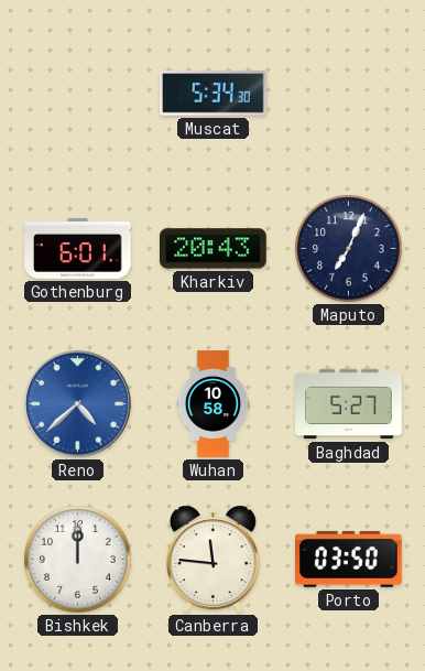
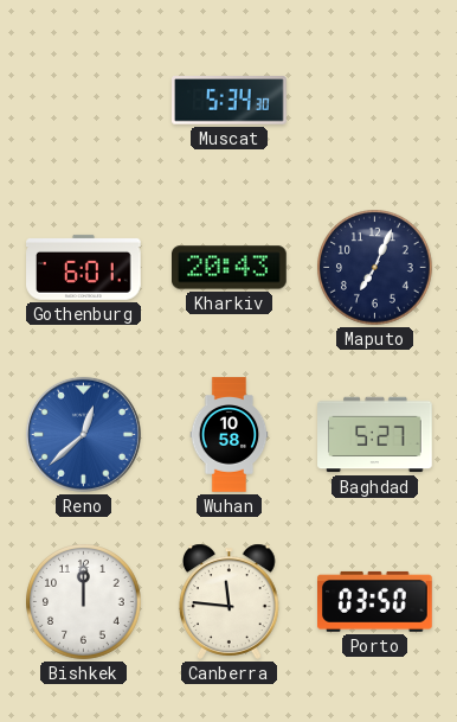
Reno: 4:38 -> 12:38
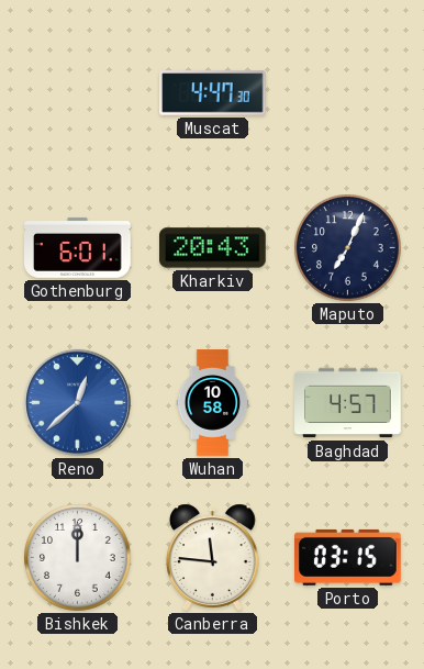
Muscat: 5:34 -> 4:47
Baghdad: 5:27 -> 4:57
Porto: 03:50 -> 03:15
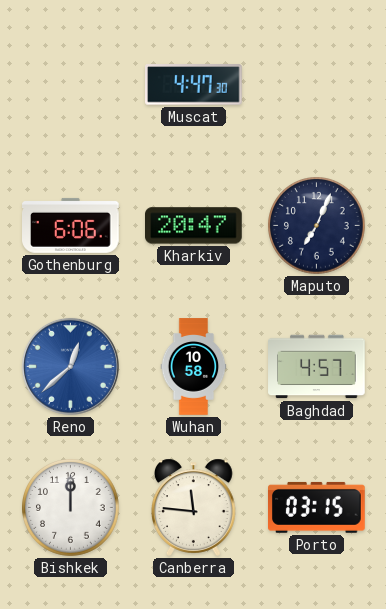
Gothenburg: 6:01 -> 6:06
Kharkiv: 20:43 -> 20:47
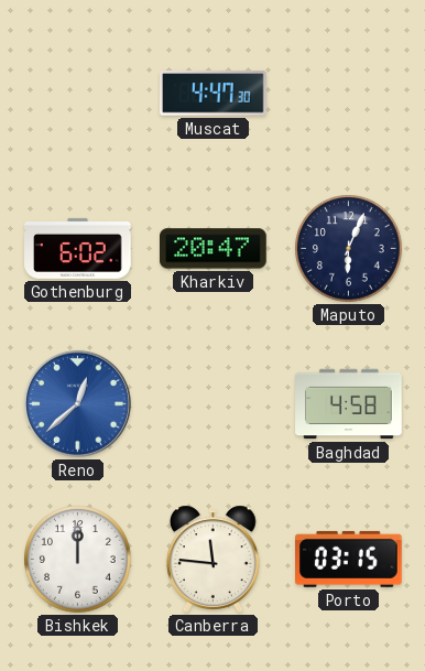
Gothenburg: 6:06 -> 6:02
Maputo: 7:04 -> 6:04
Wuhan: 10:58 -> none
Baghdad: 4:57 -> 4:58
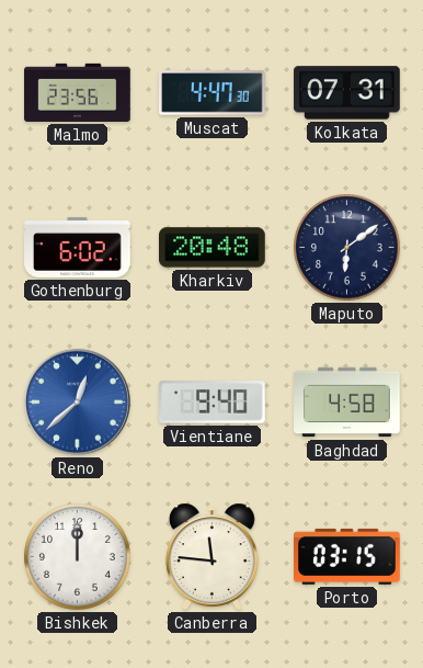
Malmo: none -> 23:56
Kolkata: none -> 07:31
Kharkiv: 20:47 -> 20:48
Maputo: 6:04 -> 6:09
Vientiane: none -> 9:40
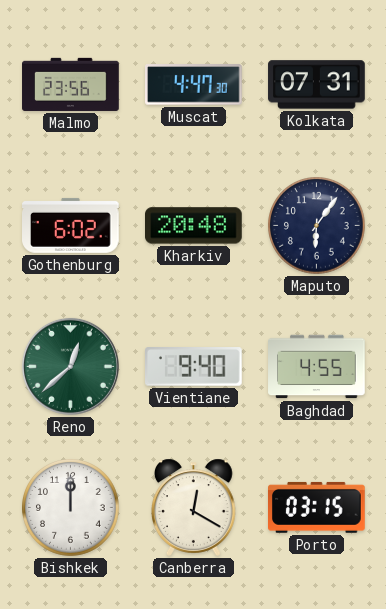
Maputo: 6:09 -> 6:06
Reno dial: blue -> green
Baghdad: 4:58 -> 4:55
Canberra: 11:46 -> 12:20
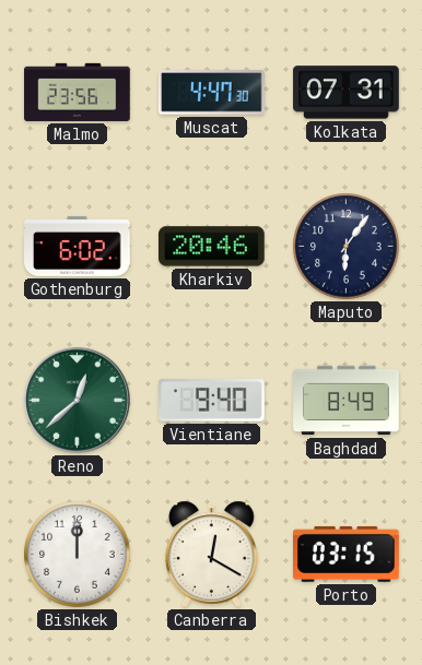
Kharkiv: 20:48 -> 20:46
Baghdad: 4:55 -> 8:49
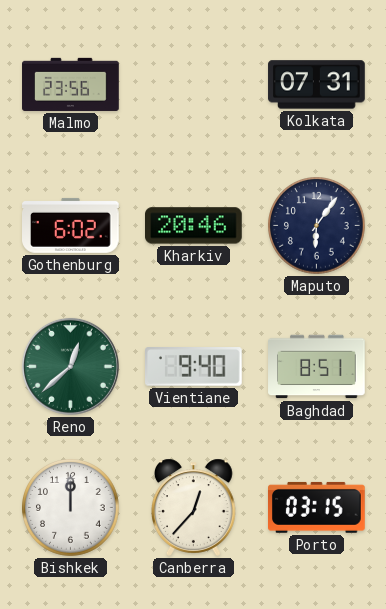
Muscat: 4:47 -> none
Baghdad: 8:49 -> 8:51
Canberra: 12:20 -> 12:37
